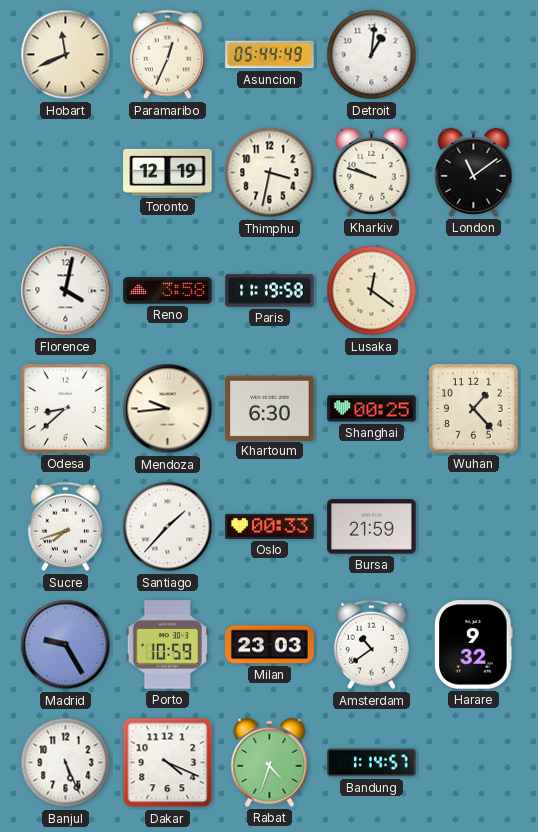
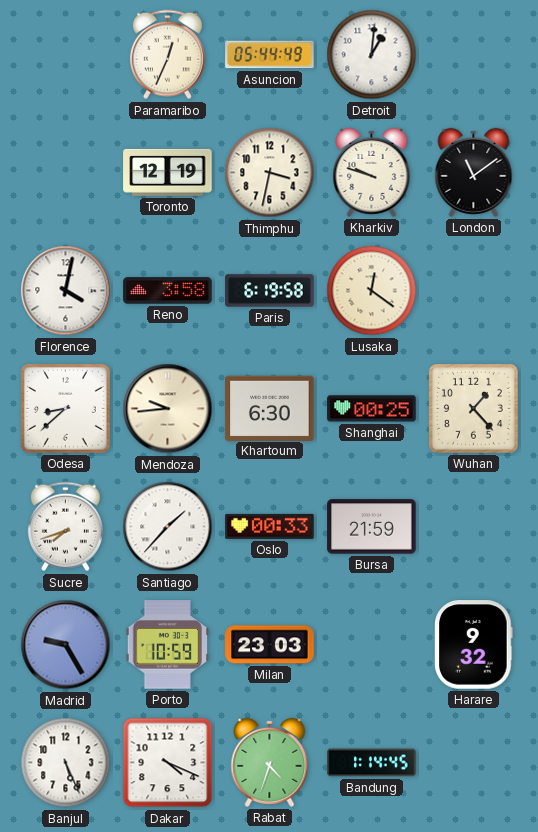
Hobart: 11:41 -> none
Paris: 11:19 -> 6:19
Amsterdam: 10:39 -> none
Bandung: 1:14:57 -> 1:14:45
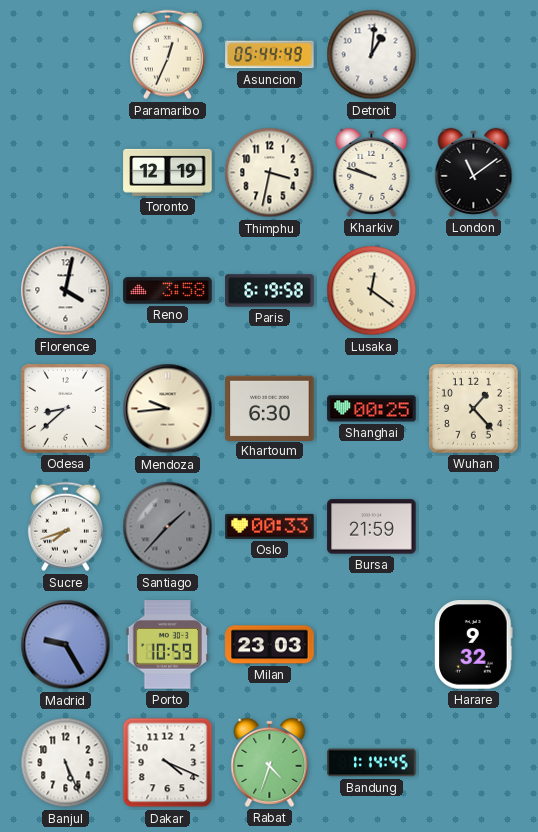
Santiago dial: white -> grey
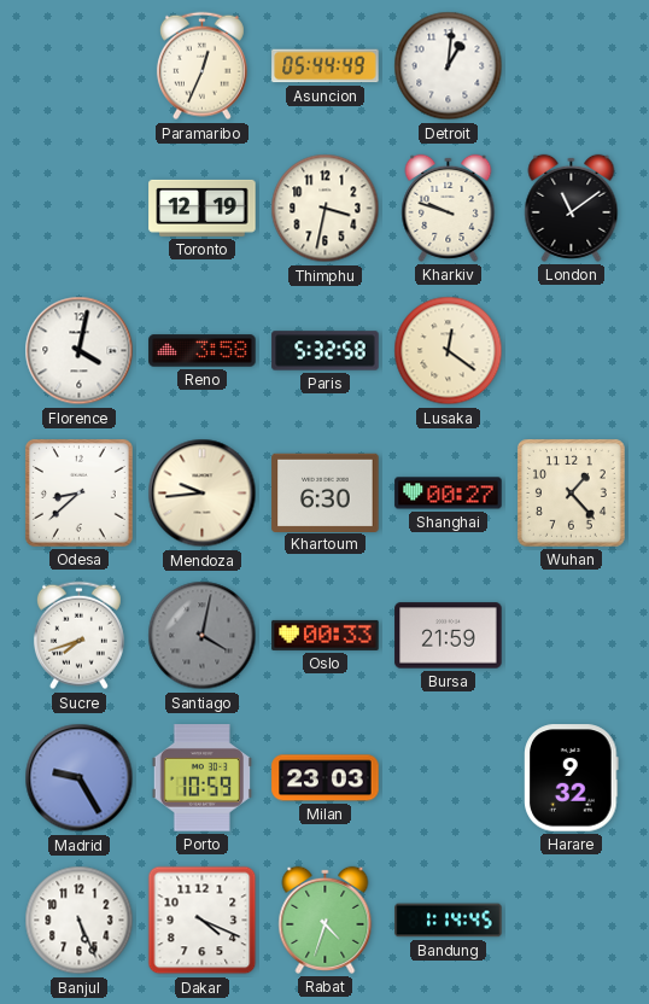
Paris: 6:19 -> 5:32
Shanghai: 00:25 -> 00:27
Santiago: 1:37 -> 4:02
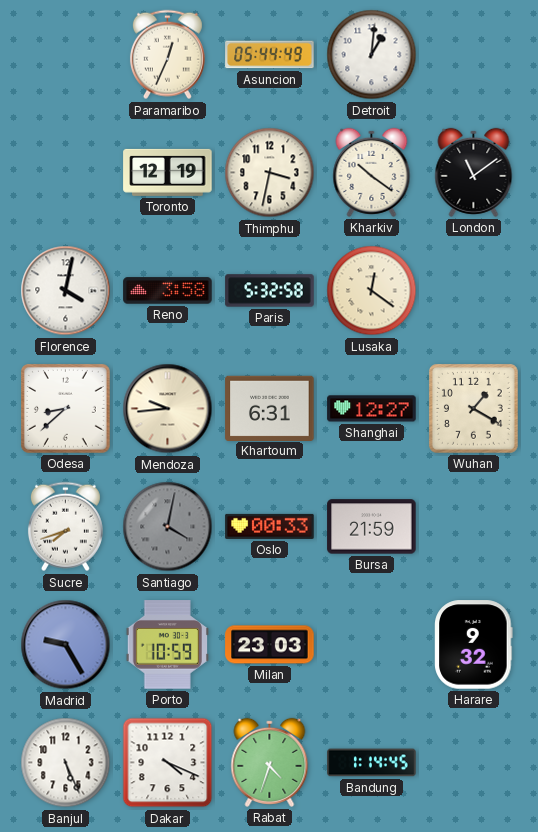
Kharkiv: 9:48 -> 10:21
Khartoum: 6:30 -> 6:31
Shanghai: 00:27 -> 12:27
Wuhan: 1:23 -> 1:20
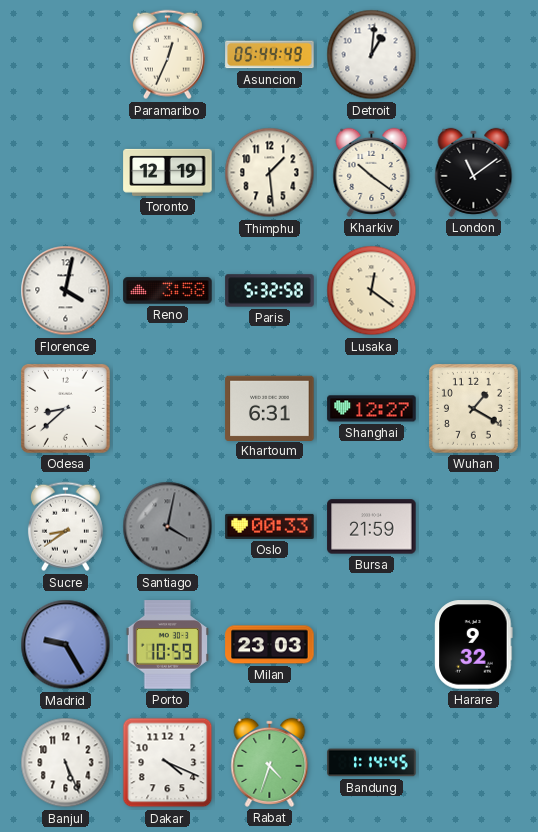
Thimphu: 3:32 -> 1:29
Mendoza: 9:44 -> none
Sucre: 7:42 -> 8:39
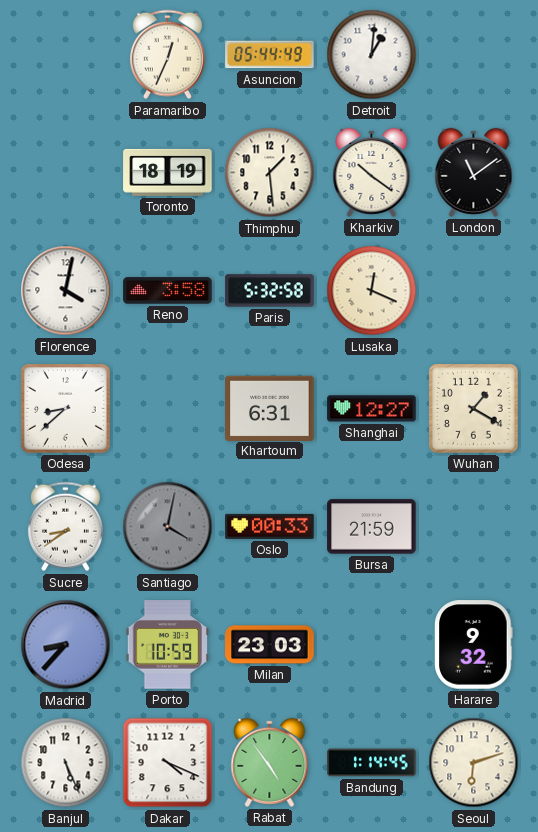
Toronto: 12:19 -> 18:19
Lusaka: 12:21 -> 12:19
Madrid: 9:25 -> 8:37
Rabat: 4:33 -> 4:54
Seoul: none -> 6:12
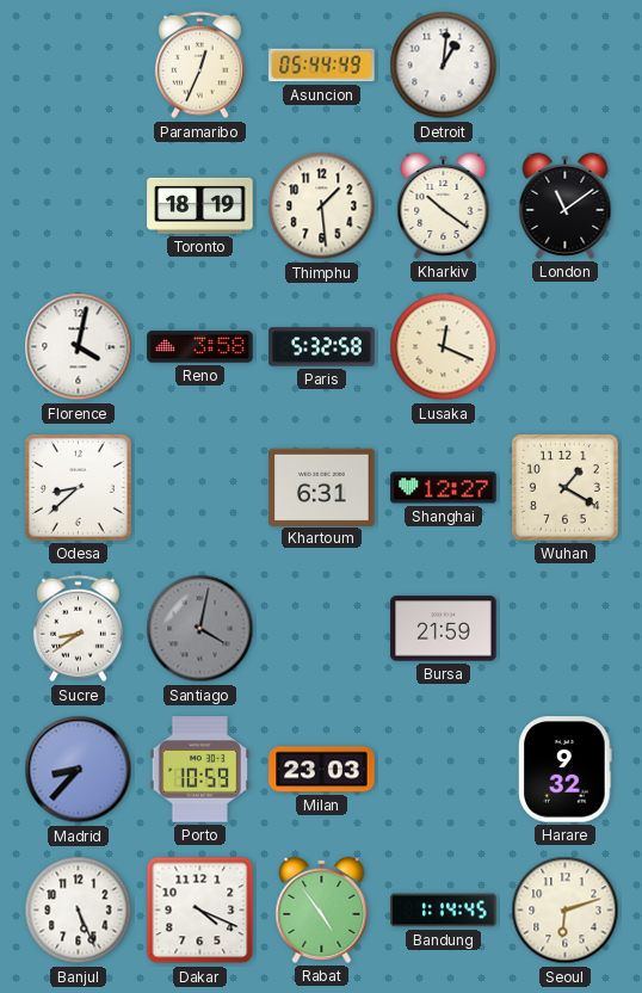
Oslo: 00:33 -> none
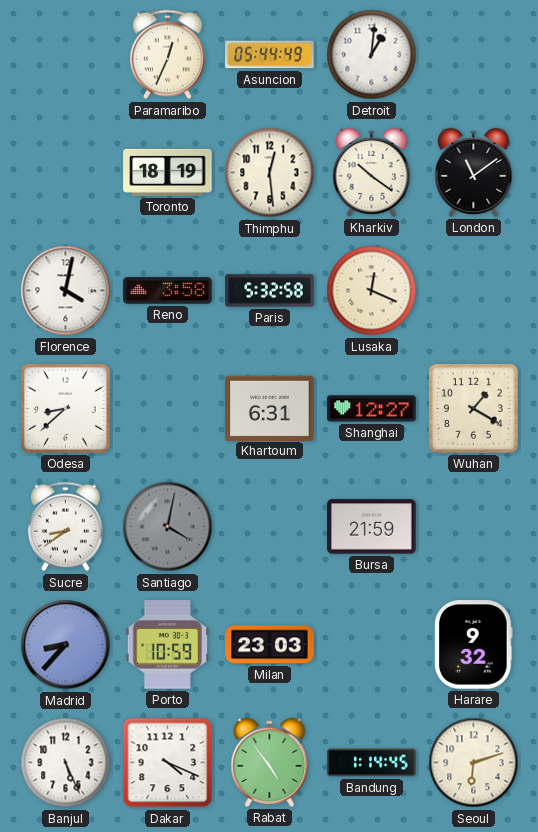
Thimphu: 1:29 -> 12:29
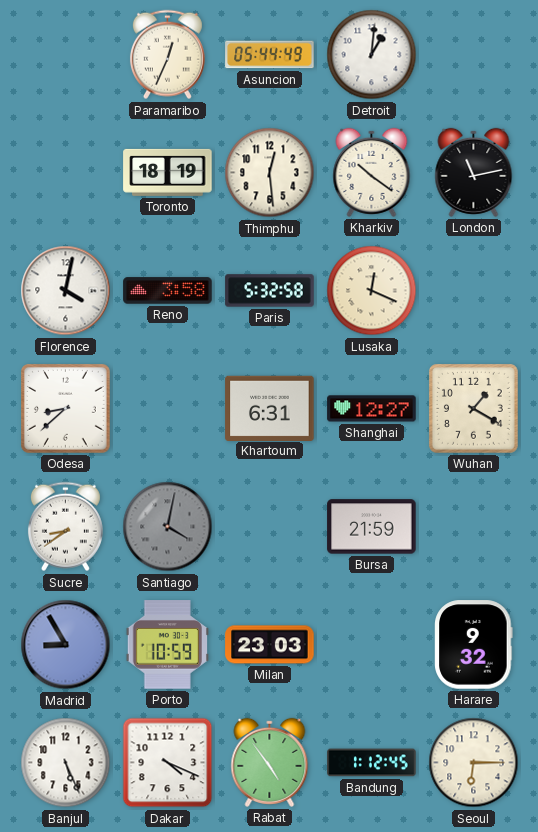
London: 11:09 -> 11:13
Madrid: 8:37 -> 8:55
Bandung: 1:14 -> 1:12
Seoul: 6:12 -> 6:15
